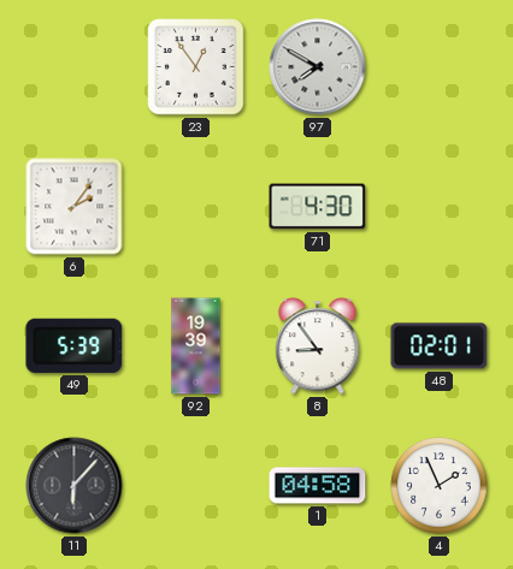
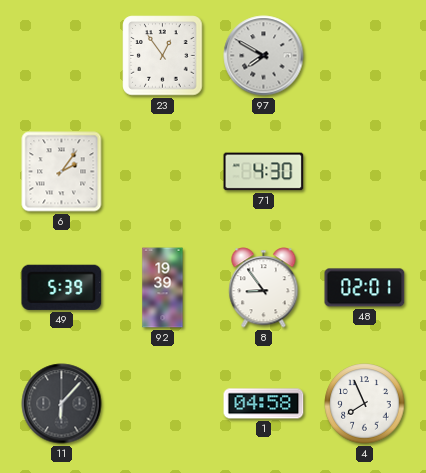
4: 1:56 -> 7:56
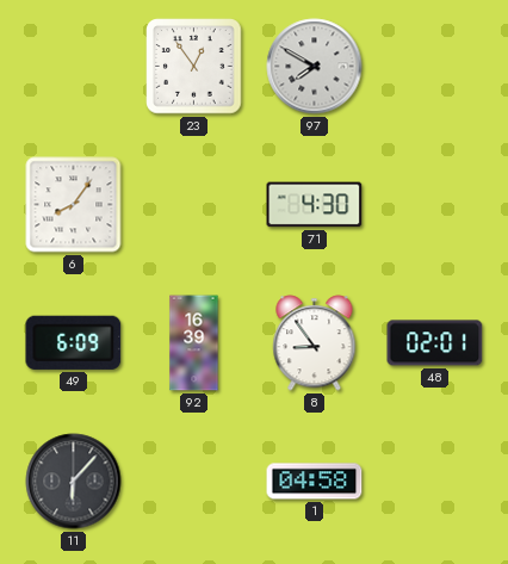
6: 2:06 -> 8:06
49: 5:39 -> 6:09
92: 19:39 -> 16:39
4: 7:56 -> none
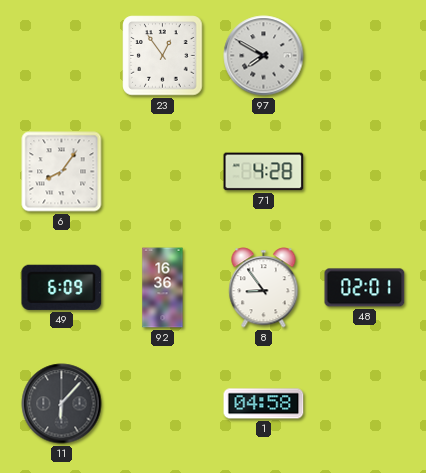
71: 4:30 -> 4:28
92: 16:39 -> 16:36
